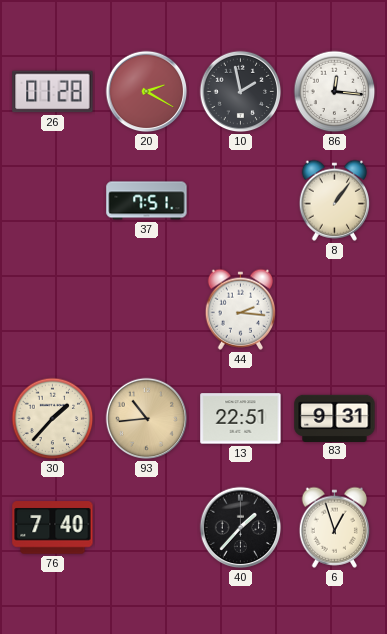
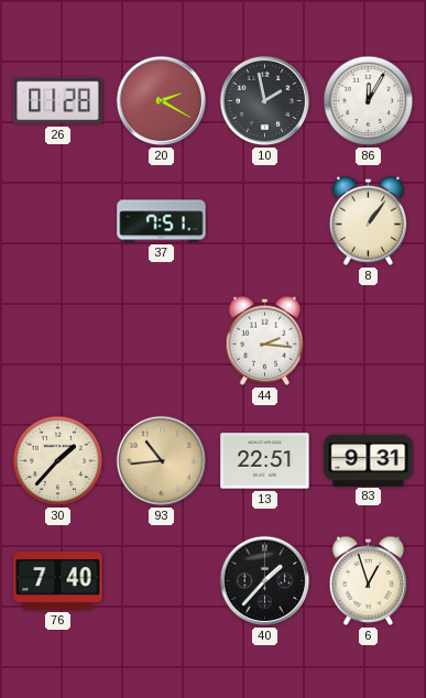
86: 12:16 -> 12:05
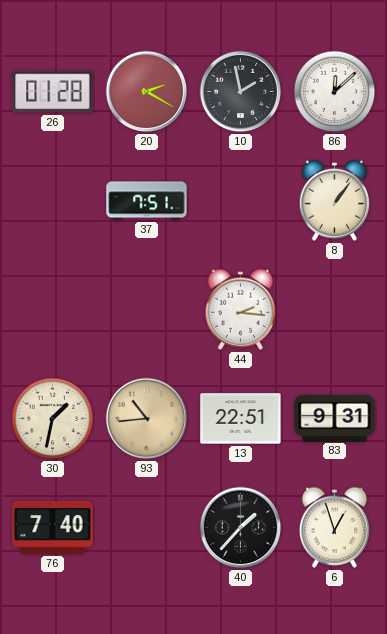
86: 12:05 -> 12:08
30: 1:37 -> 1:32
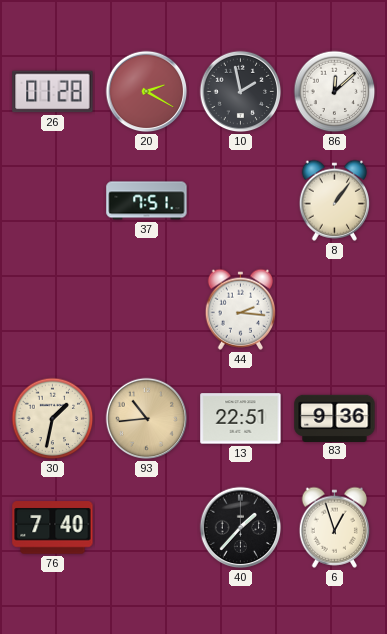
83: 9:31 -> 9:36
